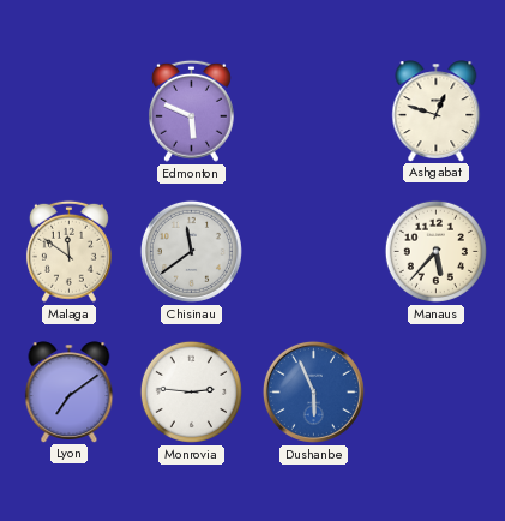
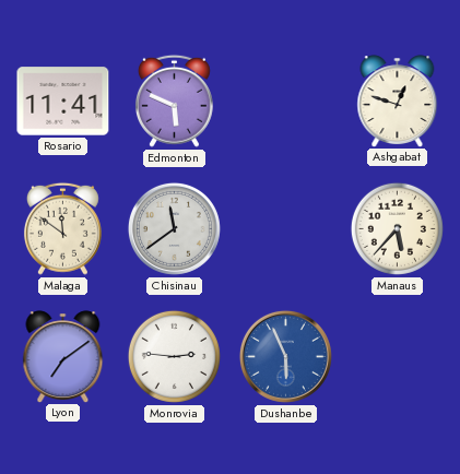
Rosario: none -> 11:41
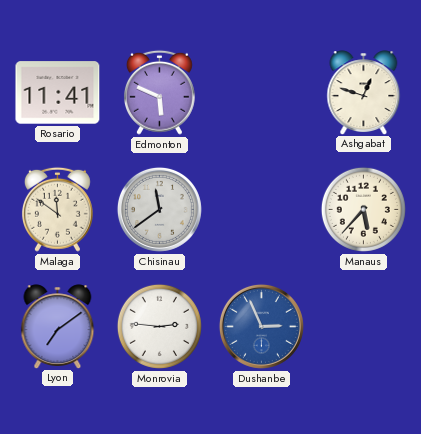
Dushanbe: 5:56 -> 2:56
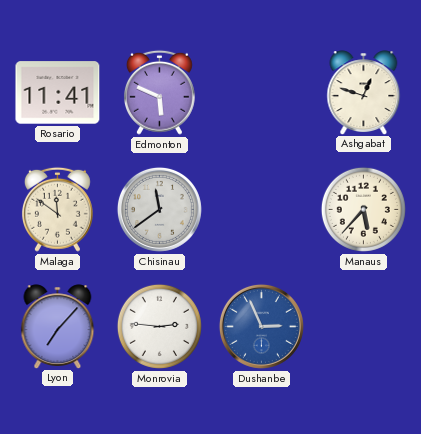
Lyon: 7:09 -> 7:07
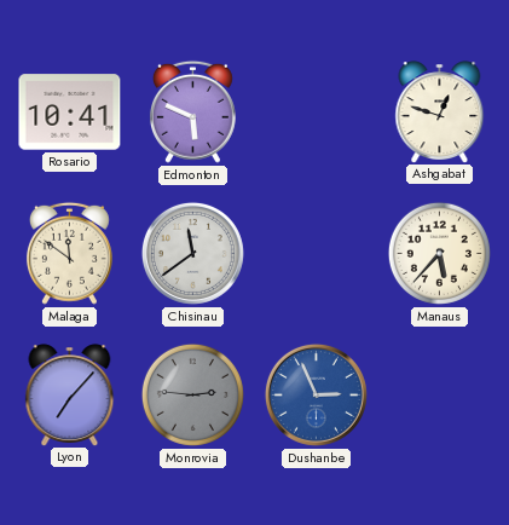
Rosario: 11:41 -> 10:41
Monrovia dial: white -> grey
